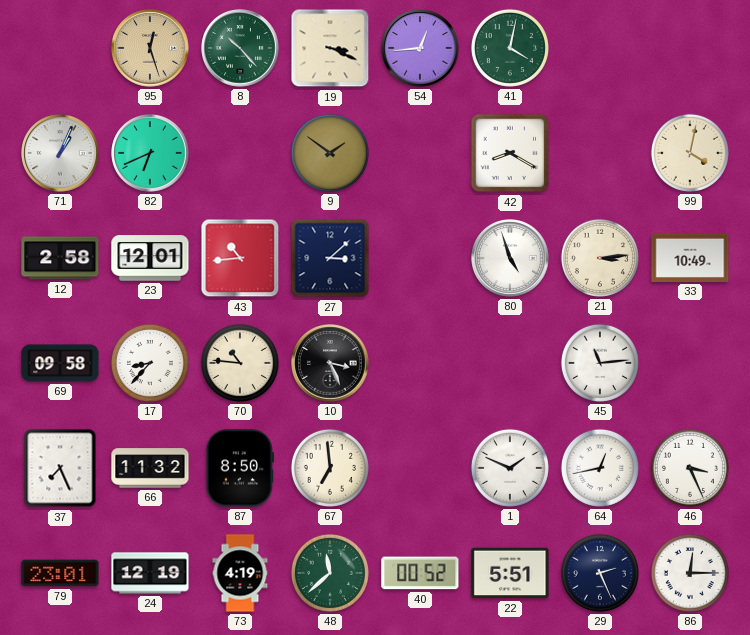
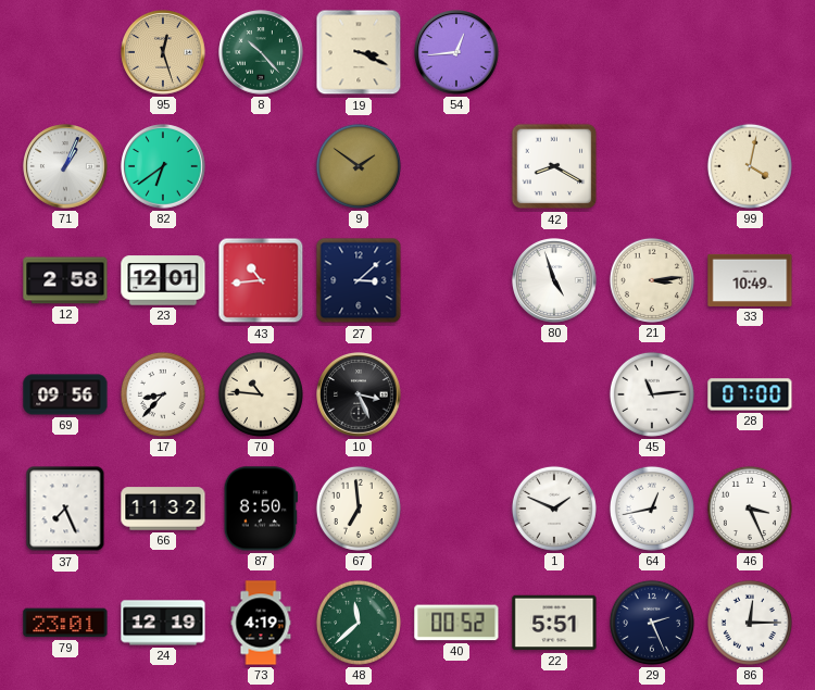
41: 4:02 -> none
82: 6:41 -> 6:39
69: 09:58 -> 09:56
28: none -> 07:00
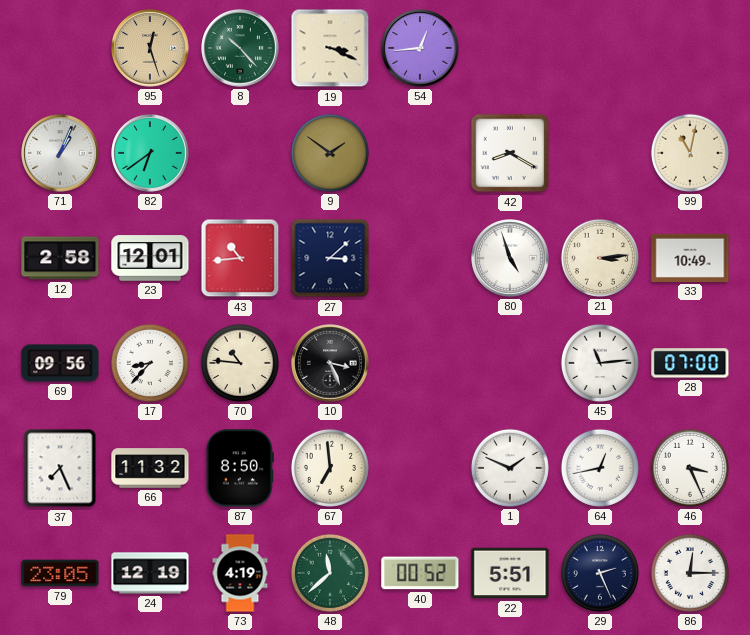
99: 4:02 -> 11:02
79: 23:01 -> 23:05
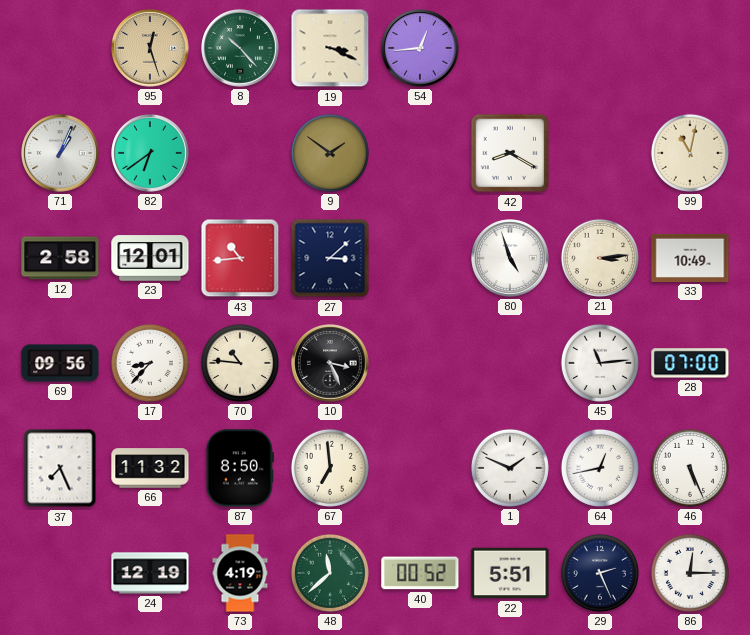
46: 3:26 -> 5:26
79: 23:05 -> none
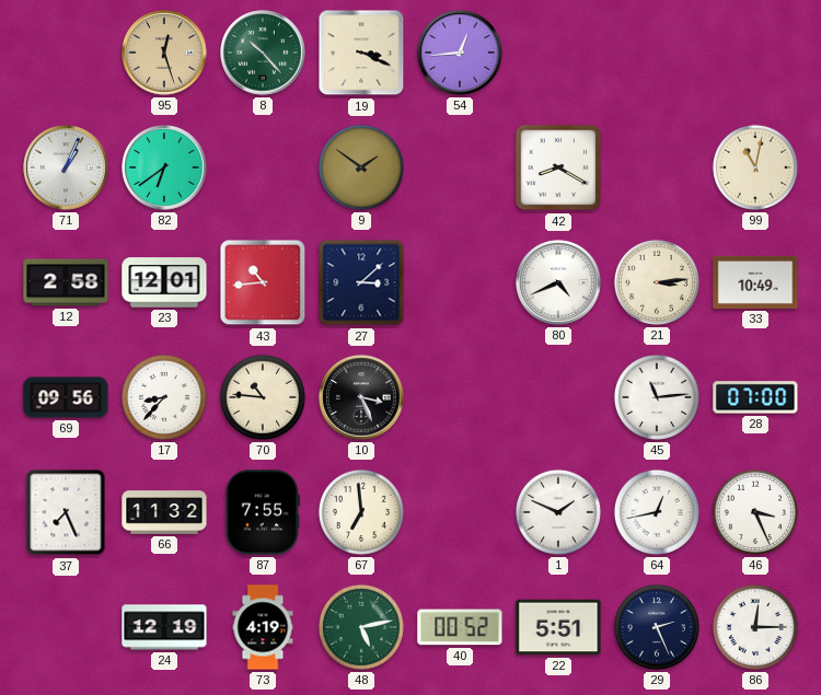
80: 4:57 -> 4:41
87: 8:50 -> 7:55
46: 5:26 -> 3:26
48: 11:38 -> 5:13
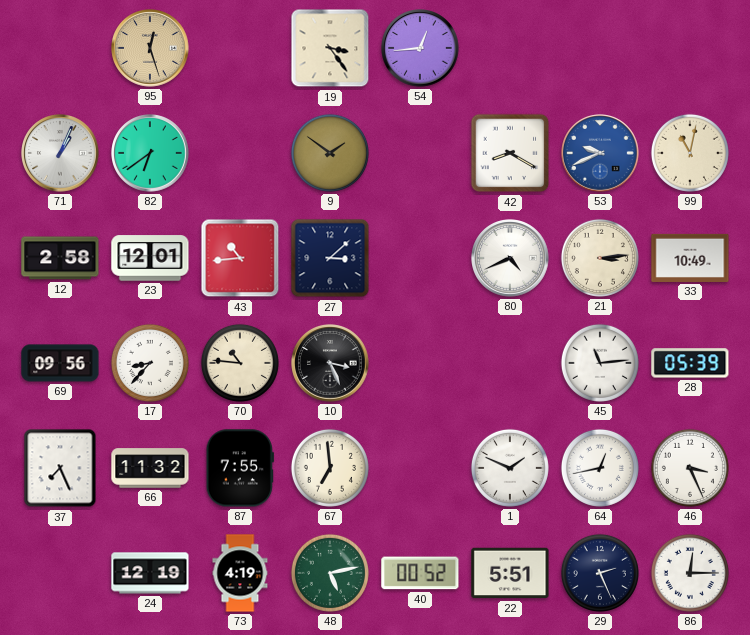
8: 10:23 -> none
19: 3:19 -> 3:24
53: none -> 9:41
28: 07:00 -> 05:39
